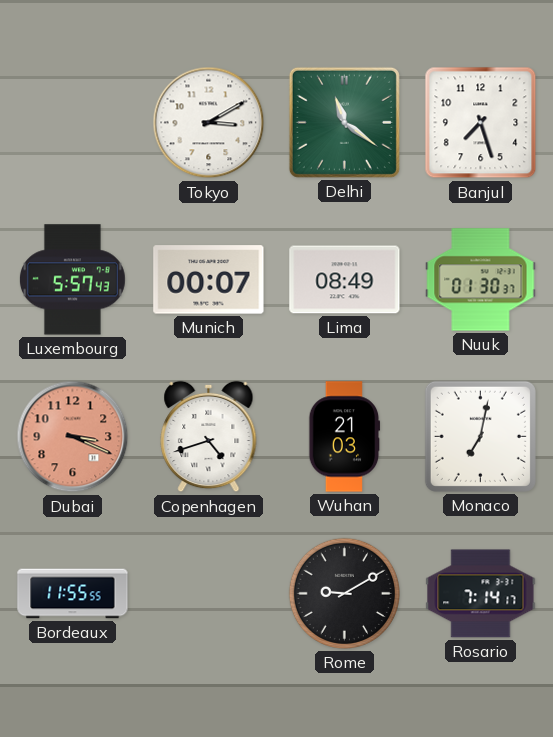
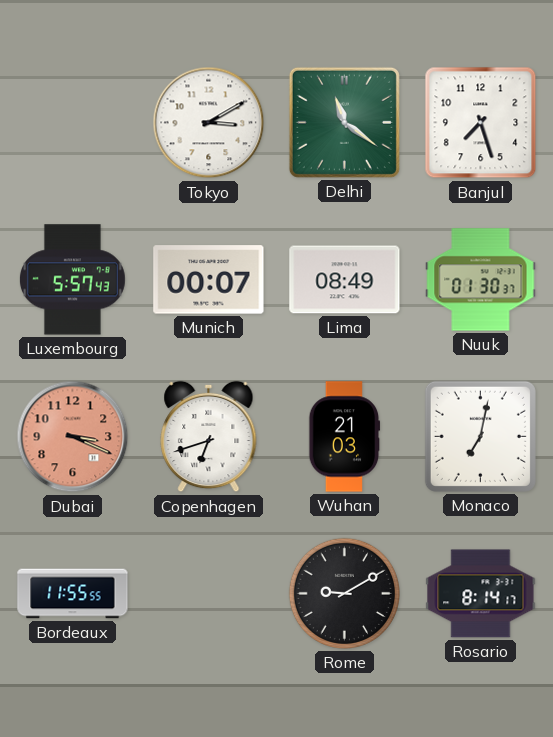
Copenhagen: 4:42 -> 6:42
Rosario: 7:14 -> 8:14
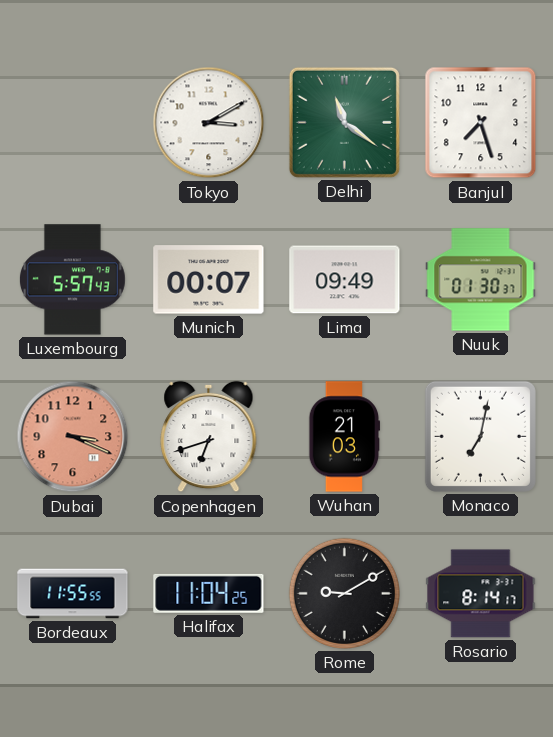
Lima: 08:49 -> 09:49
Halifax: none -> 11:04
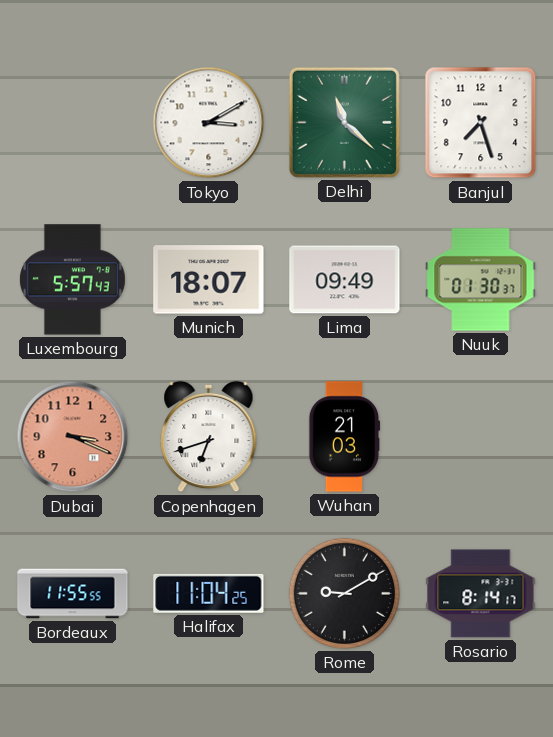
Delhi: 11:21 -> 11:22
Munich: 00:07 -> 18:07
Monaco: 7:02 -> none
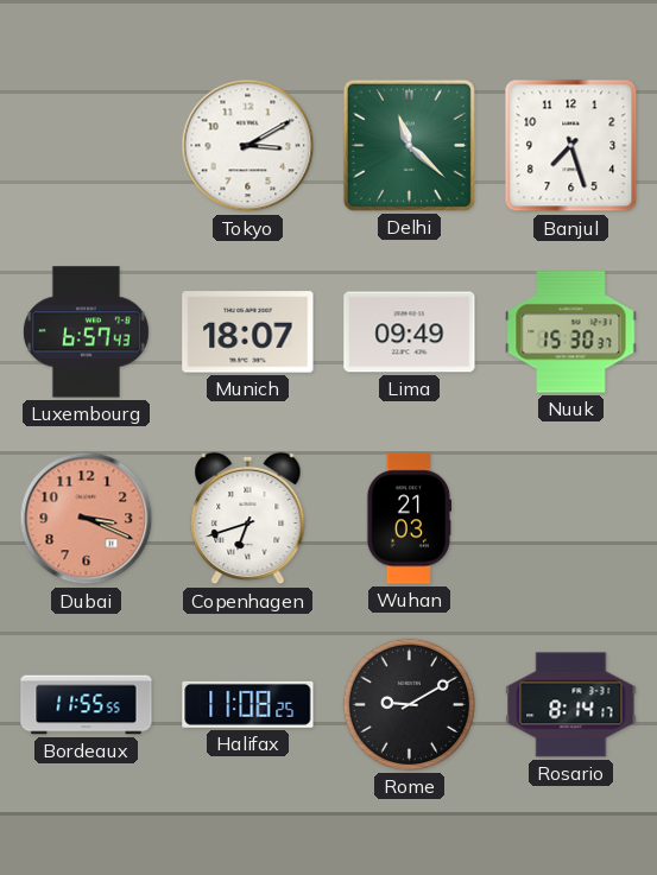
Luxembourg: 5:57 -> 6:57
Nuuk: 01:30 -> 15:30
Halifax: 11:04 -> 11:08
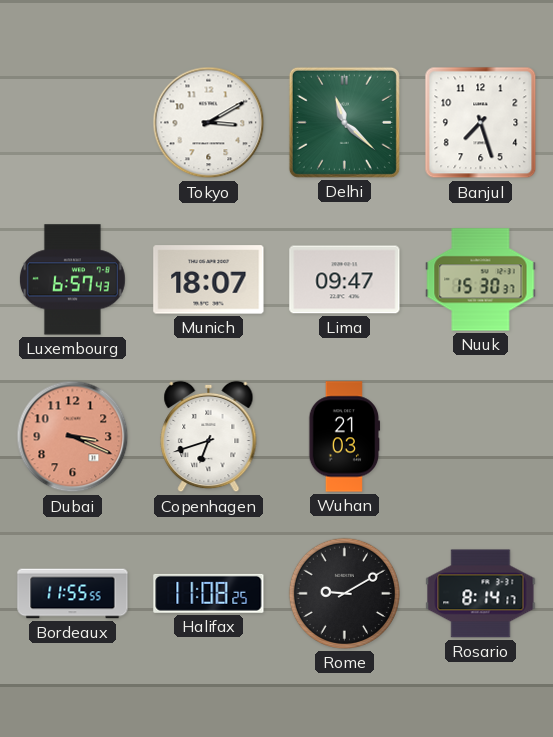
Lima: 09:49 -> 09:47
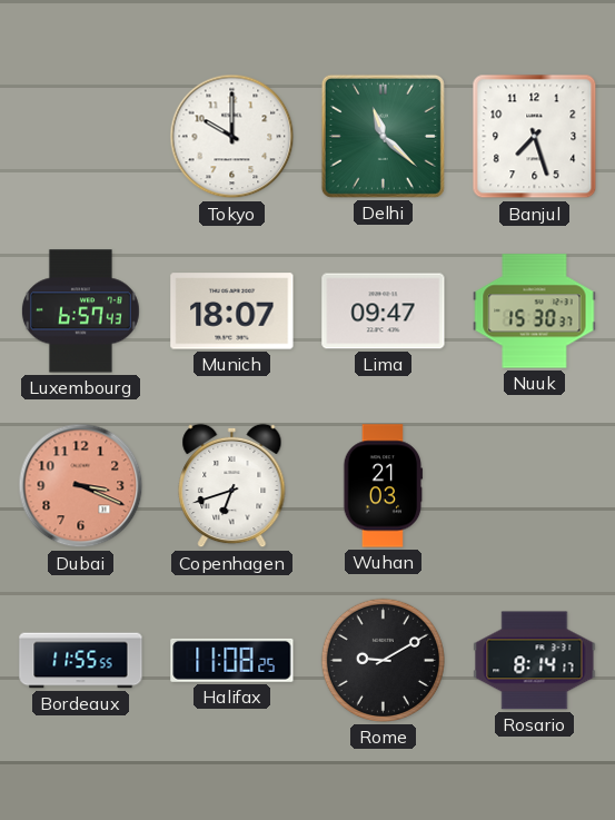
Tokyo: 3:10 -> 10:00
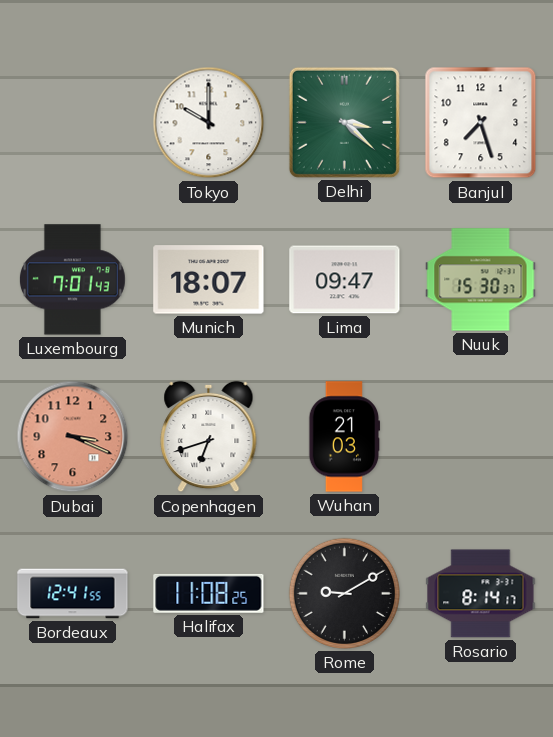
Delhi: 11:22 -> 3:22
Luxembourg: 6:57 -> 7:01
Bordeaux: 11:55 -> 12:41
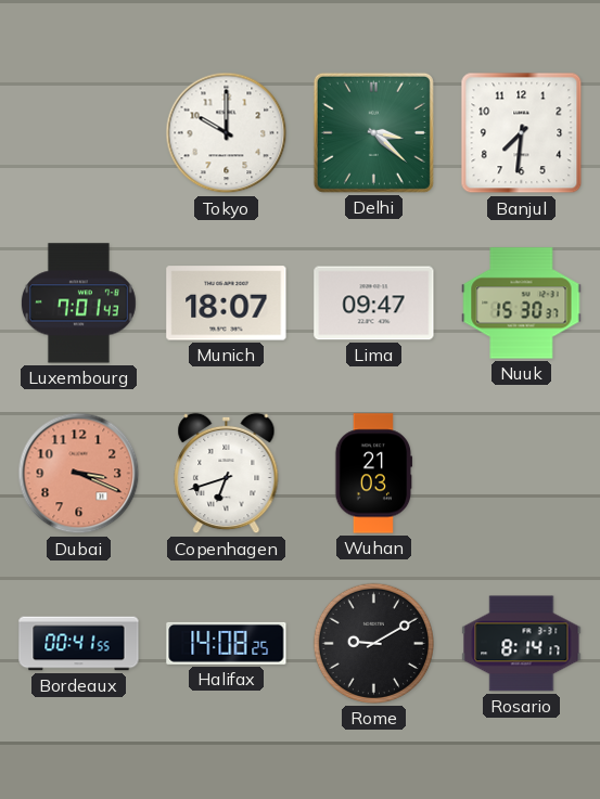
Banjul: 7:27 -> 7:31
Bordeaux: 12:41 -> 00:41
Halifax: 11:08 -> 14:08
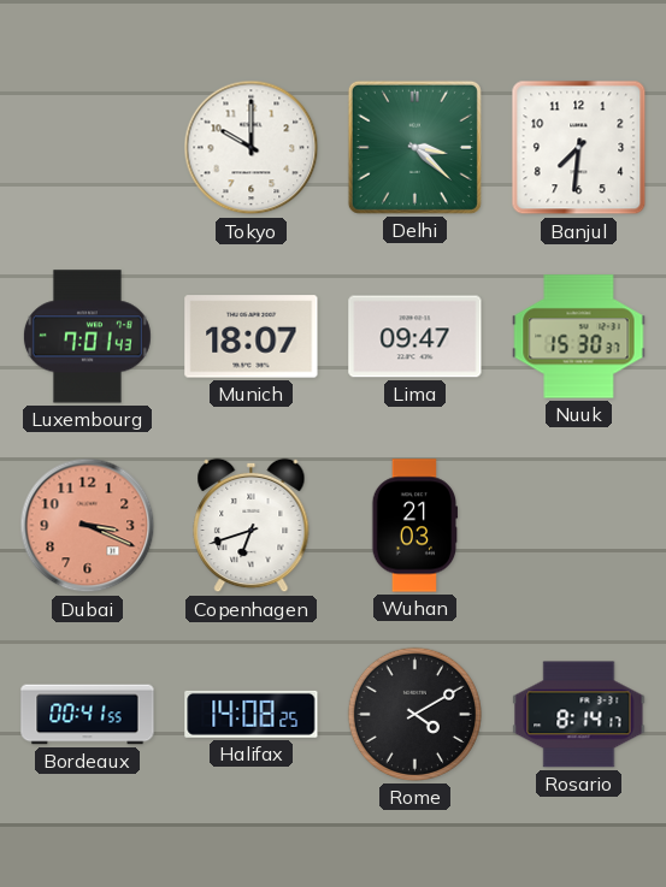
Rome: 9:10 -> 4:10
